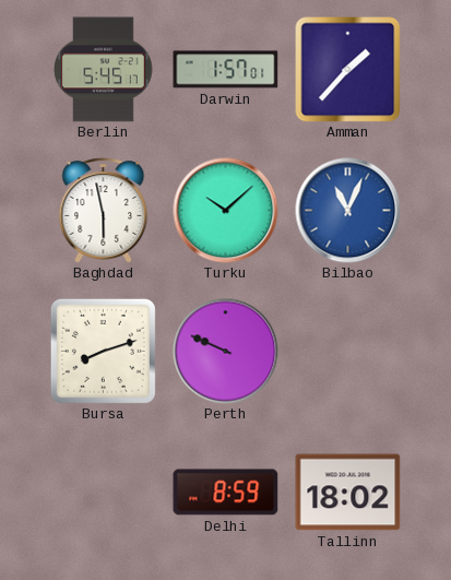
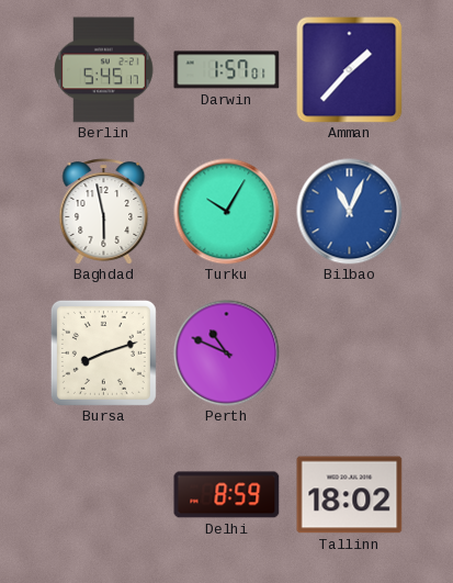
Turku: 10:08 -> 10:05
Perth: 9:49 -> 10:49
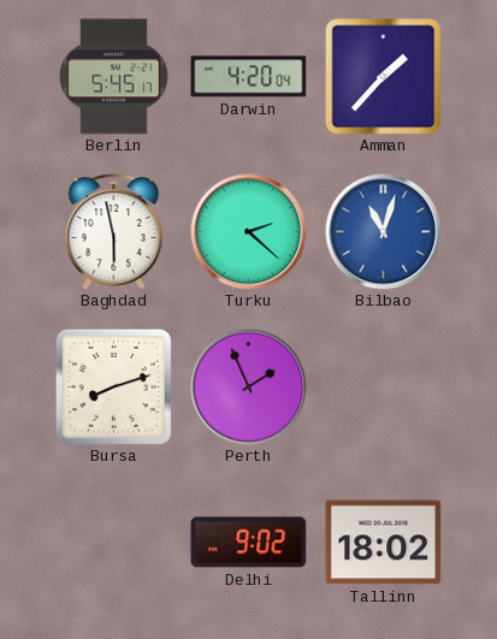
Darwin: 1:57 -> 4:20
Turku: 10:05 -> 2:22
Bilbao: 11:04 -> 11:03
Perth: 10:49 -> 1:56
Delhi: 8:59 -> 9:02
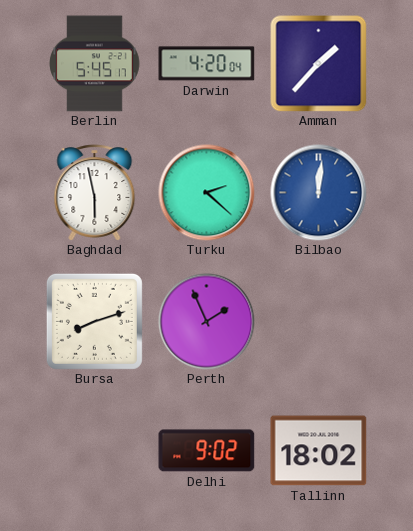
Bilbao: 11:03 -> 12:01
